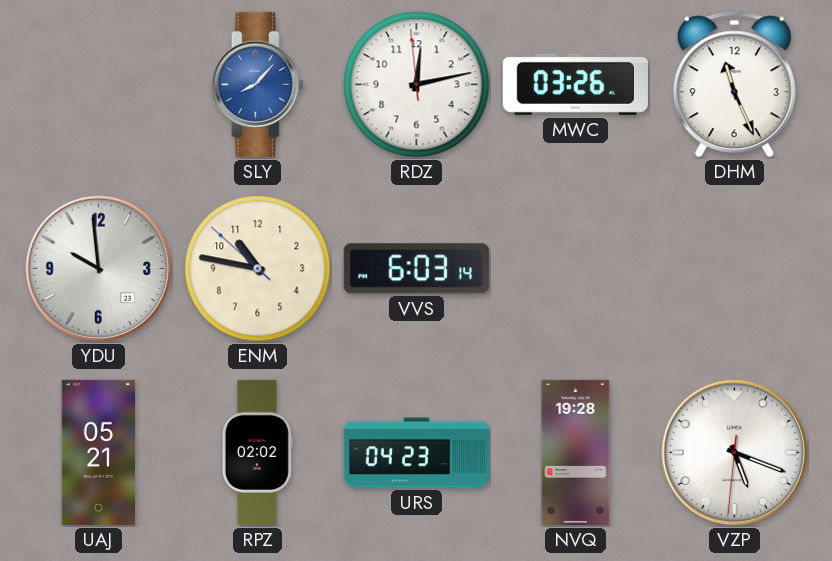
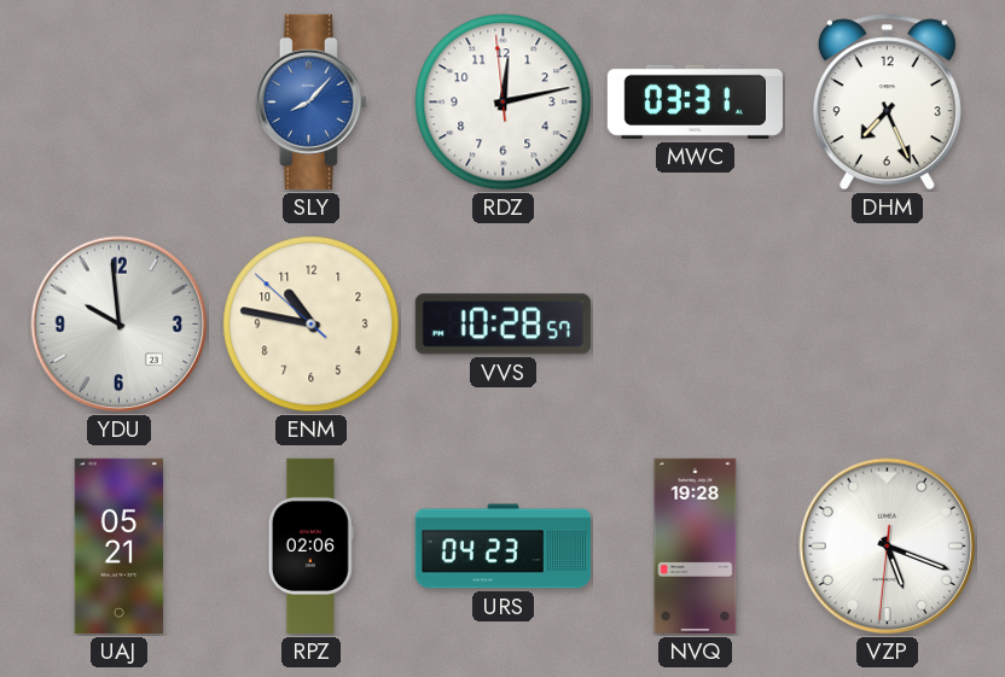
MWC: 03:26 -> 03:31
DHM: 11:26 -> 7:26
VVS: 6:03 -> 10:28
RPZ: 02:02 -> 02:06
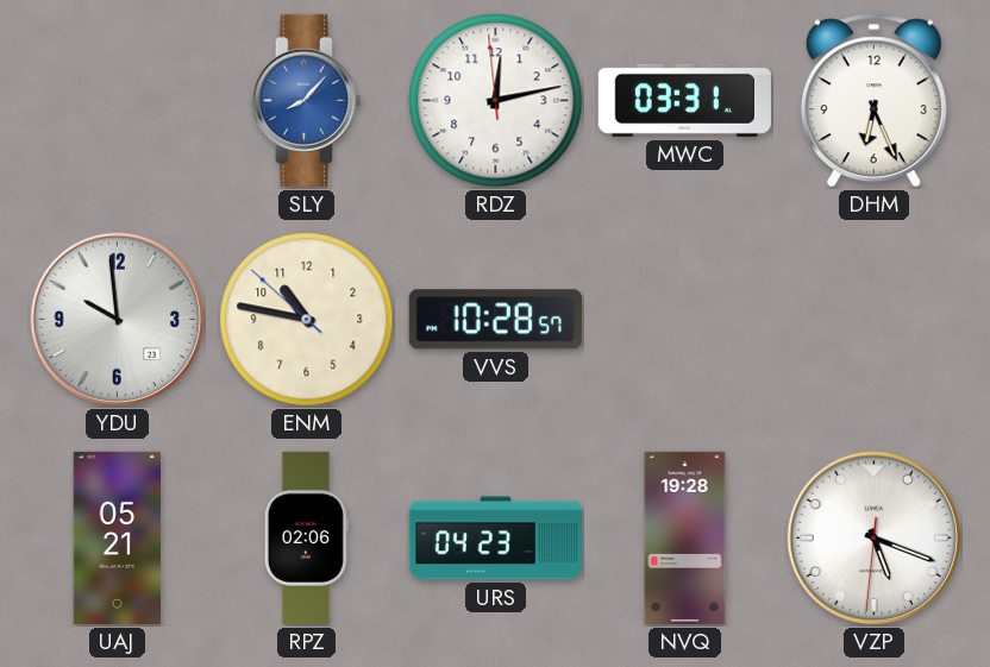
DHM: 7:26 -> 6:26
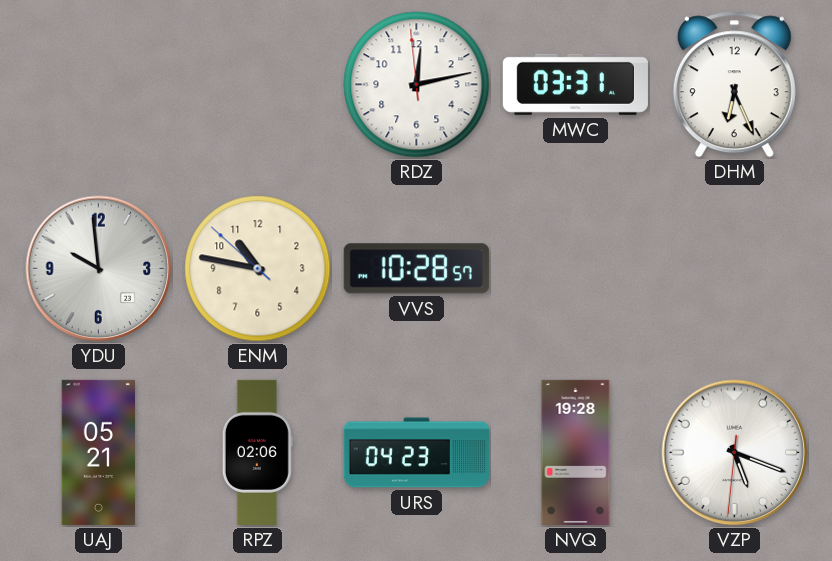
SLY: 8:07 -> none
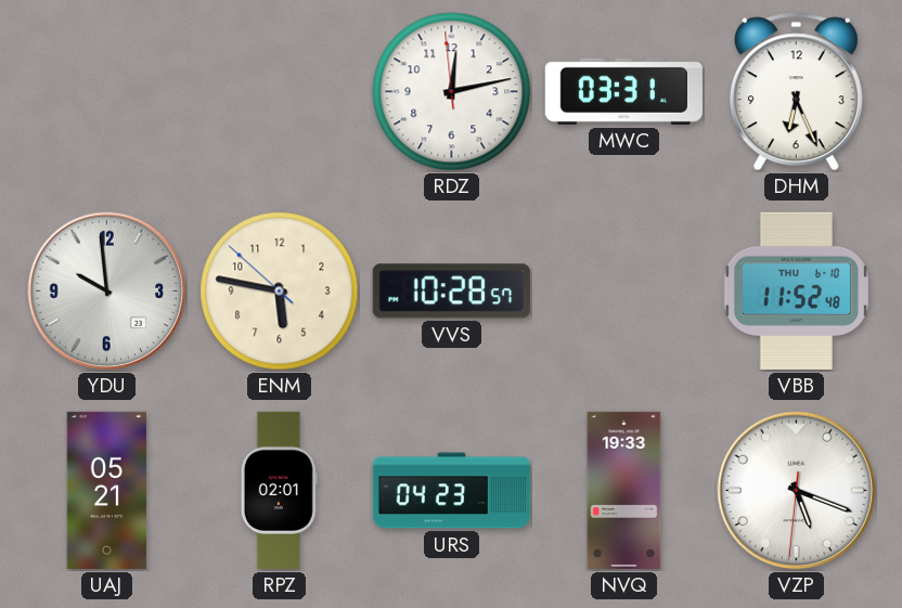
ENM: 10:46 -> 5:46
VBB: none -> 11:52
RPZ: 02:06 -> 02:01
NVQ: 19:28 -> 19:33
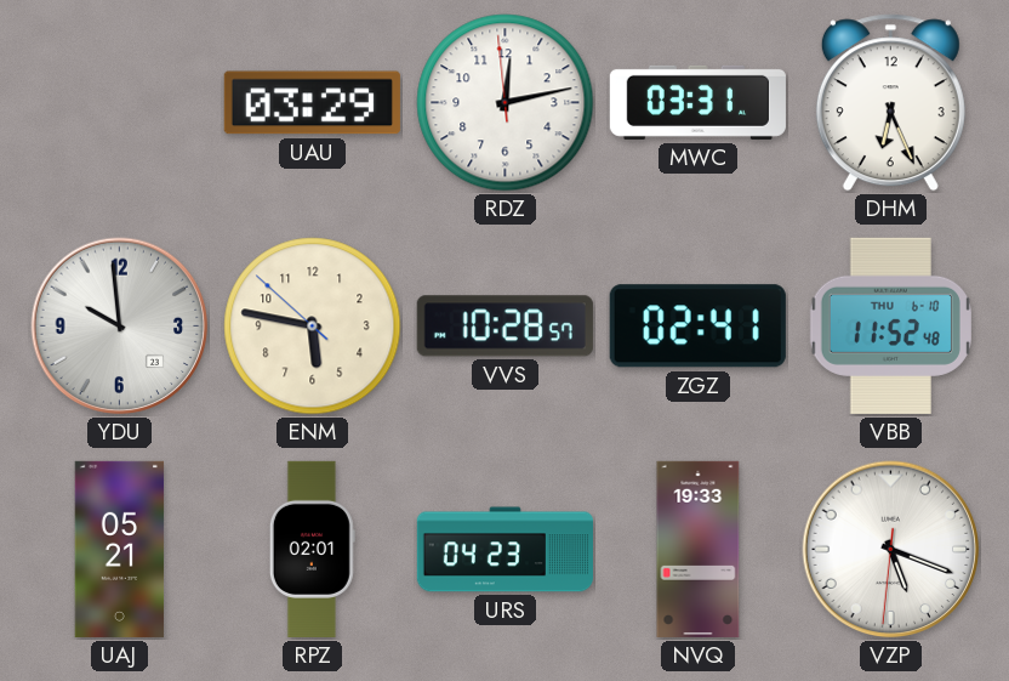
UAU: none -> 03:29
ZGZ: none -> 02:41
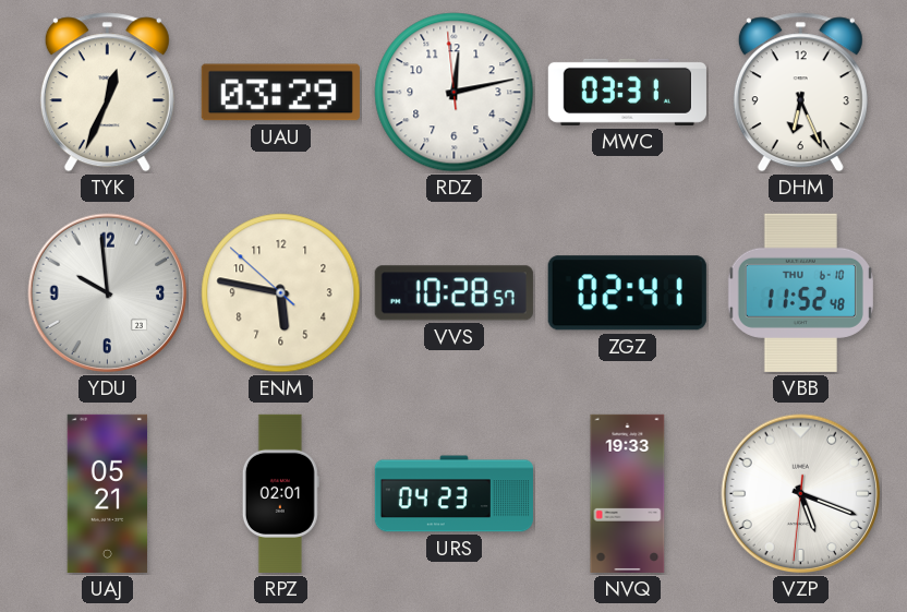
TYK: none -> 12:34
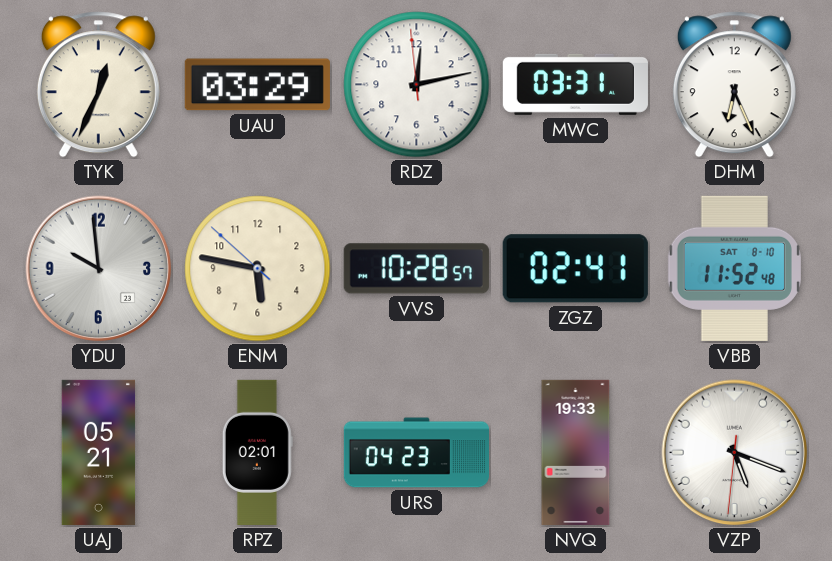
VBB date: THU 6-10 -> SAT 8-10
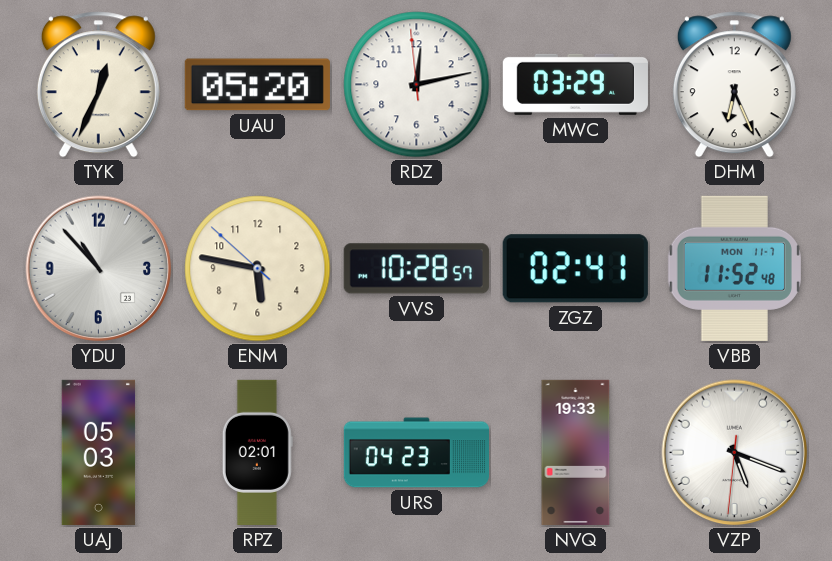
UAU: 03:29 -> 05:20
MWC: 03:31 -> 03:29
YDU: 9:59 -> 10:53
VBB date: SAT 8-10 -> MON 11-7
UAJ: 05:21 -> 05:03
